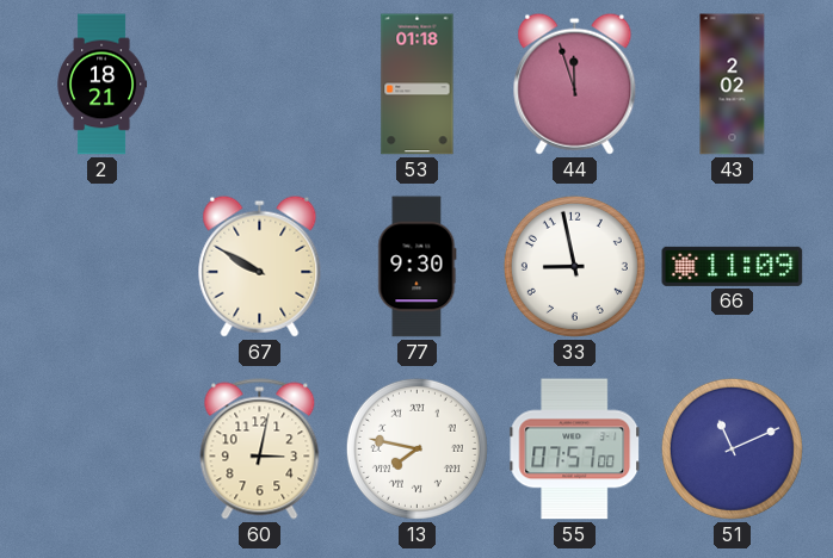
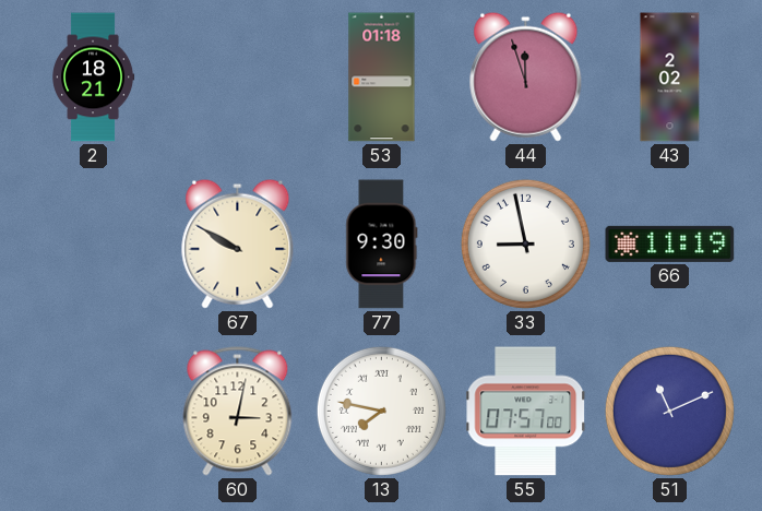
66: 11:09 -> 11:19
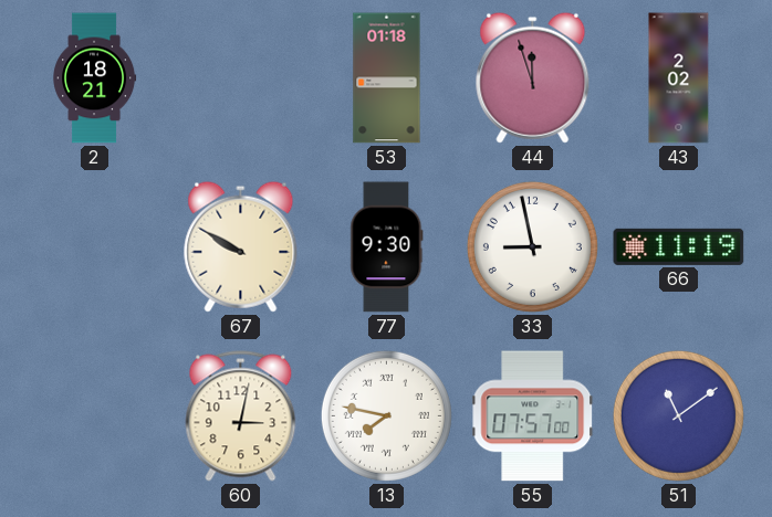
51: 11:11 -> 11:09
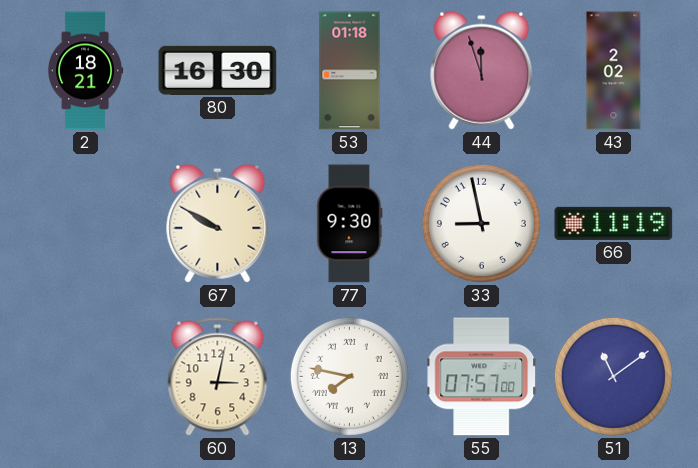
80: none -> 16:30
